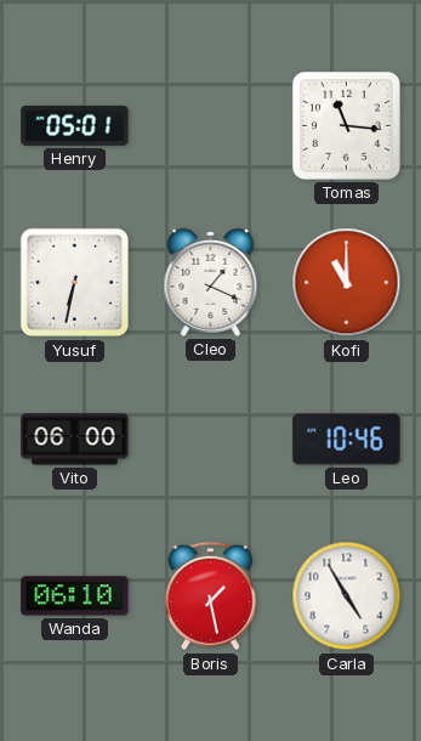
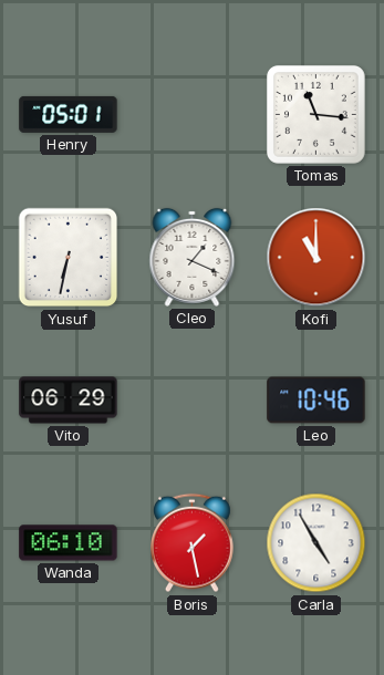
Vito: 06:00 -> 06:29
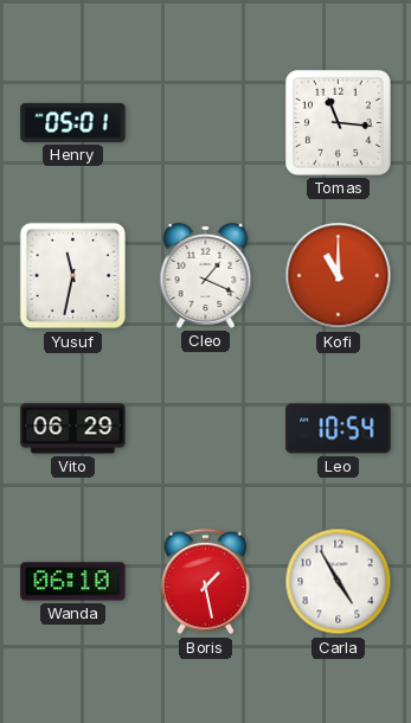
Yusuf: 6:32 -> 11:32
Leo: 10:46 -> 10:54
